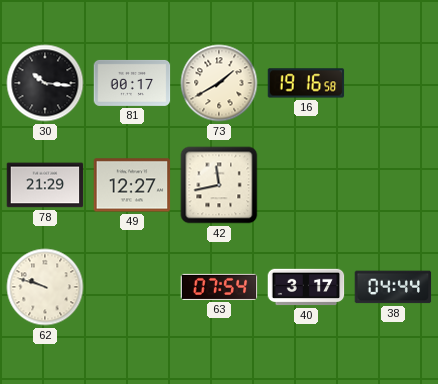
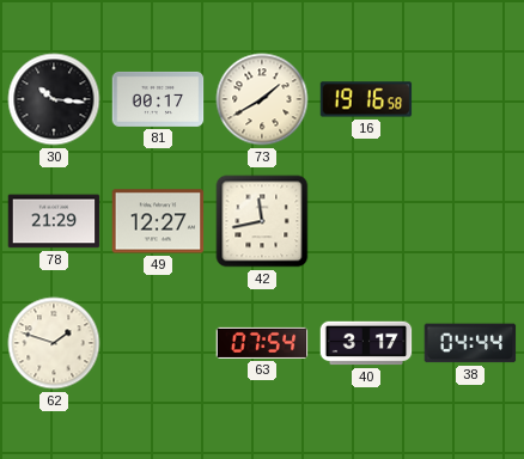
62: 9:48 -> 1:48
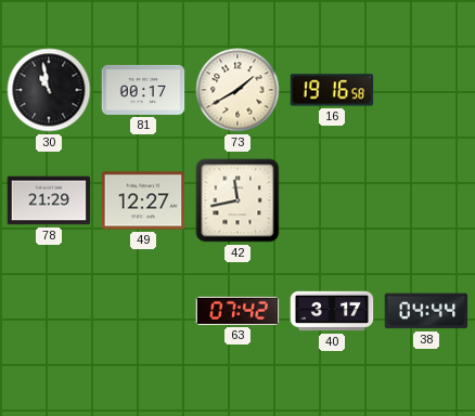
30: 10:16 -> 10:58
62: 1:48 -> none
63: 07:54 -> 07:42
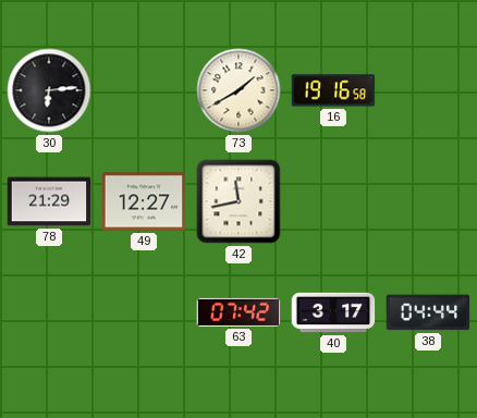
30: 10:58 -> 6:14
81: 00:17 -> none
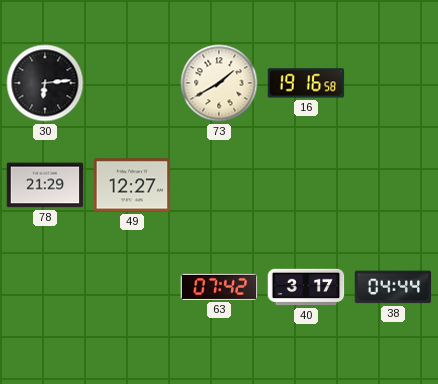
42: 11:43 -> none
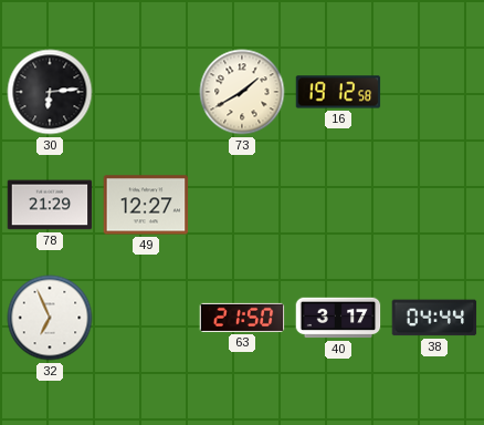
16: 19:16 -> 19:12
32: none -> 6:56
63: 07:42 -> 21:50
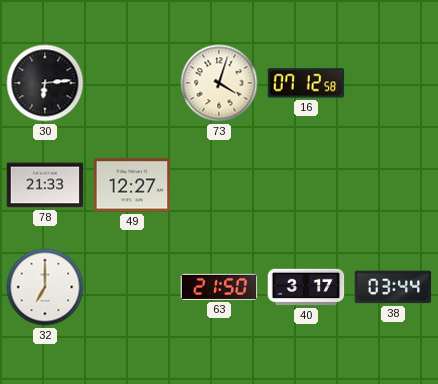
73: 1:40 -> 4:03
16: 19:12 -> 07:12
78: 21:29 -> 21:33
32: 6:56 -> 7:00
38: 04:44 -> 03:44
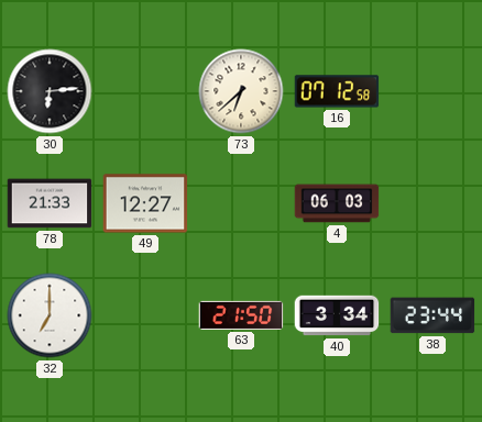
73: 4:03 -> 6:38
4: none -> 06:03
40: 3:17 -> 3:34
38: 03:44 -> 23:44
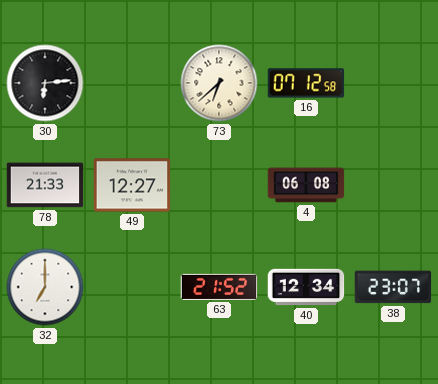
4: 06:03 -> 06:08
63: 21:50 -> 21:52
40: 3:34 -> 12:34
38: 23:44 -> 23:07
